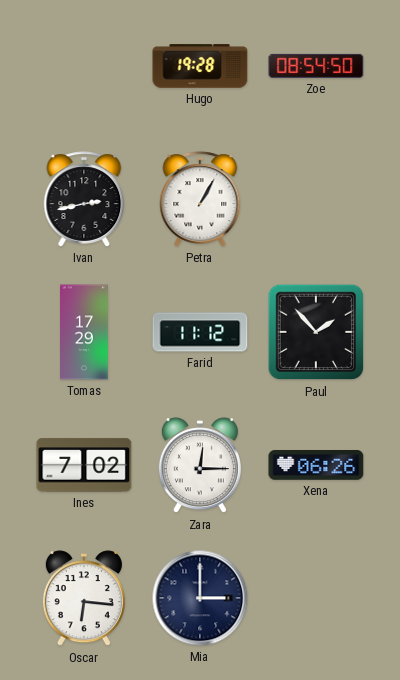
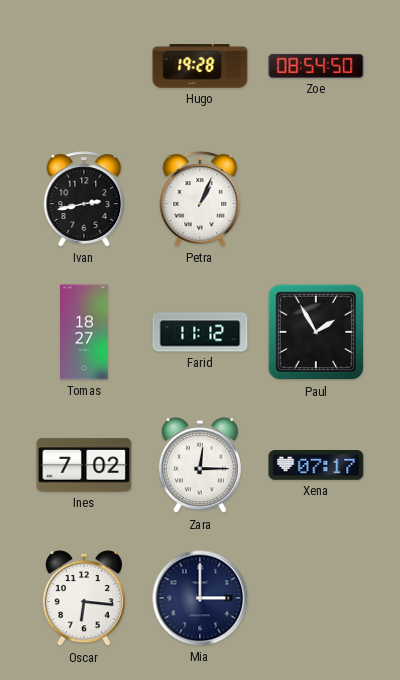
Petra: 1:05 -> 1:04
Tomas: 17:29 -> 18:27
Paul: 1:53 -> 1:55
Xena: 06:26 -> 07:17
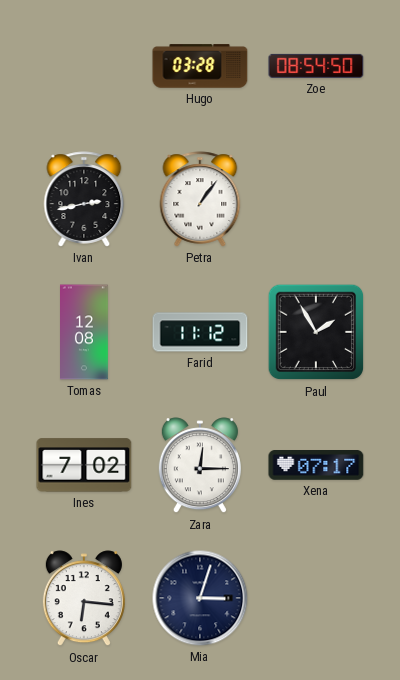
Hugo: 19:28 -> 03:28
Petra: 1:04 -> 1:06
Tomas: 18:27 -> 12:08
Mia: 3:00 -> 3:03
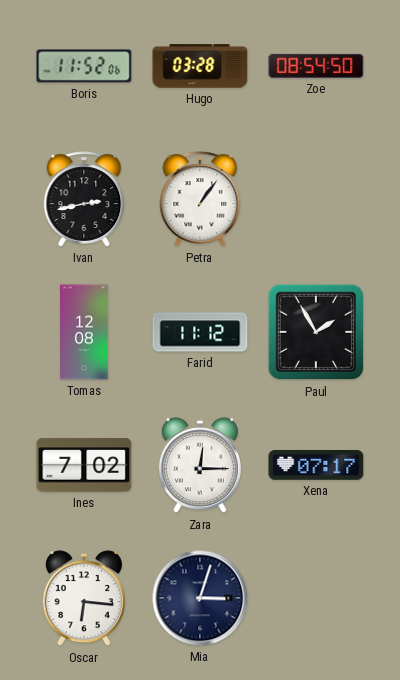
Boris: none -> 11:52
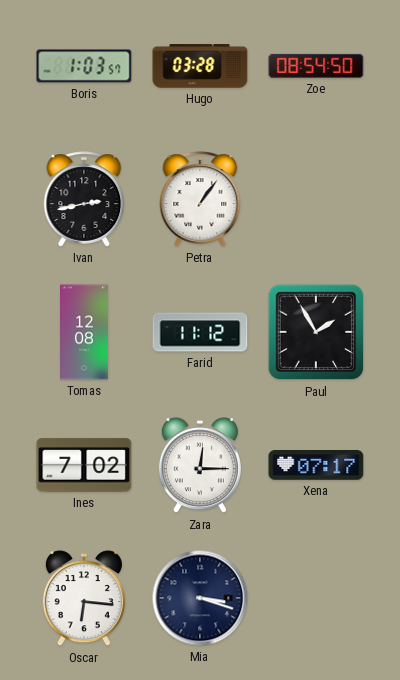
Boris: 11:52 -> 1:03
Mia: 3:03 -> 3:18
